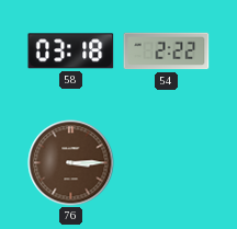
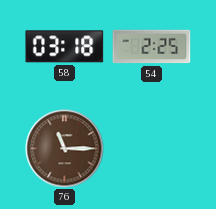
54: 2:22 -> 2:25
76: 3:15 -> 11:15
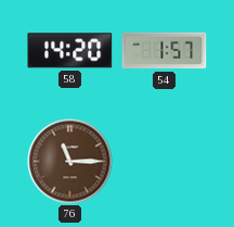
58: 03:18 -> 14:20
54: 2:25 -> 1:57
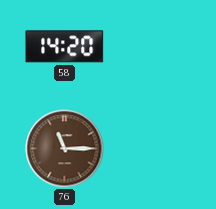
54: 1:57 -> none
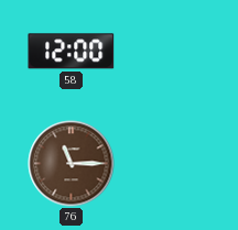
58: 14:20 -> 12:00
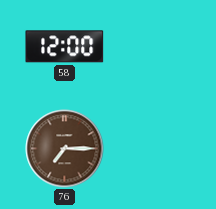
76: 11:15 -> 7:15
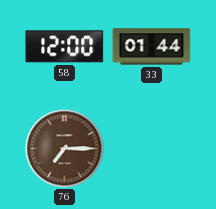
33: none -> 01:44
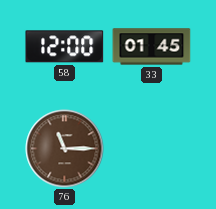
33: 01:44 -> 01:45
76: 7:15 -> 11:15
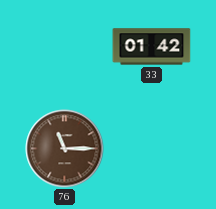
58: 12:00 -> none
33: 01:45 -> 01:42
